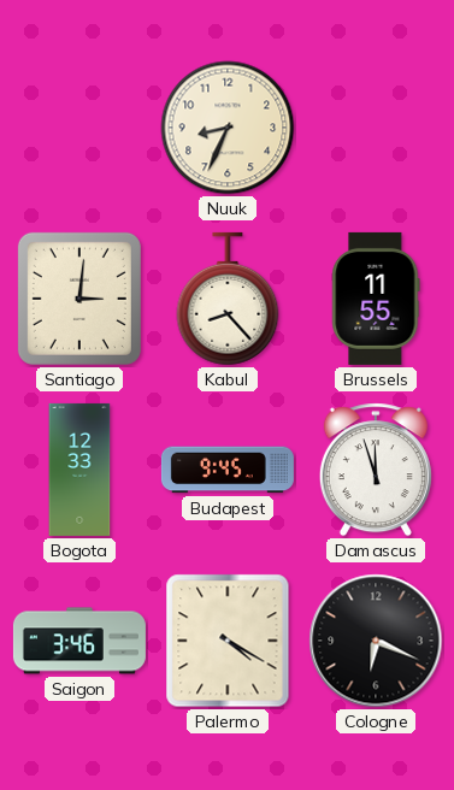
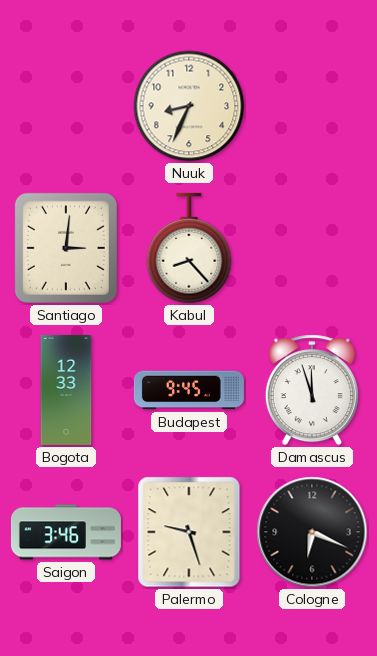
Brussels: 11:55 -> none
Palermo: 4:20 -> 9:27
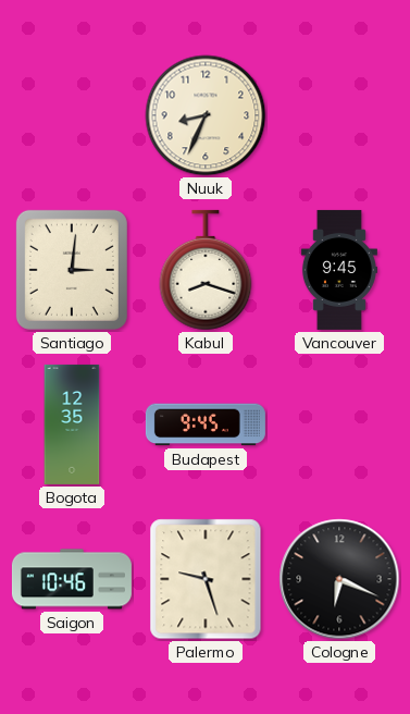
Kabul: 8:23 -> 8:18
Vancouver: none -> 9:45
Bogota: 12:33 -> 12:35
Damascus: 11:57 -> none
Saigon: 3:46 -> 10:46
